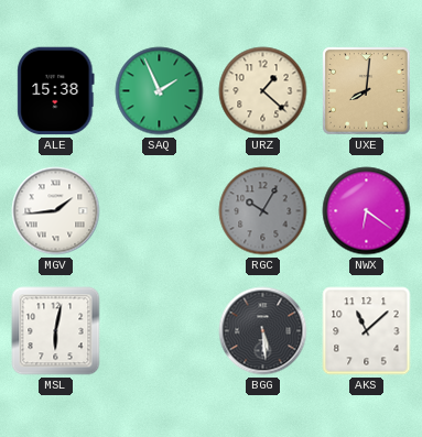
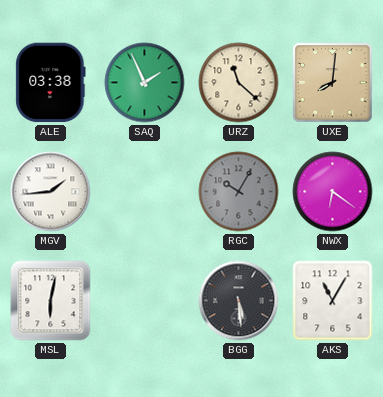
ALE: 15:38 -> 03:38
URZ: 1:22 -> 11:22
AKS: 11:08 -> 11:05
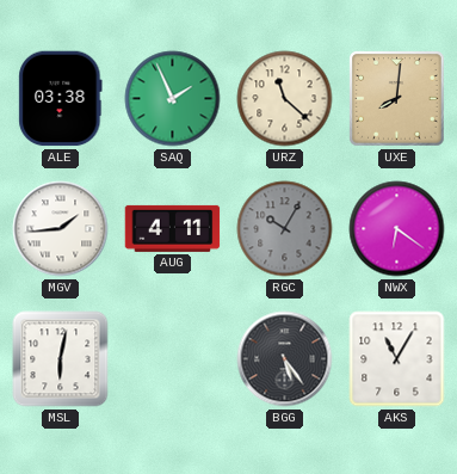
AUG: none -> 4:11
BGG: 5:29 -> 5:24
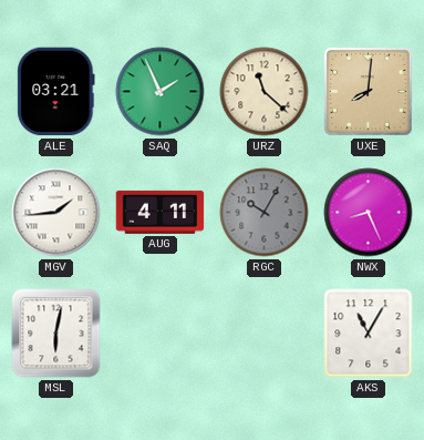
ALE: 03:38 -> 03:21
NWX: 6:21 -> 8:26
BGG: 5:24 -> none
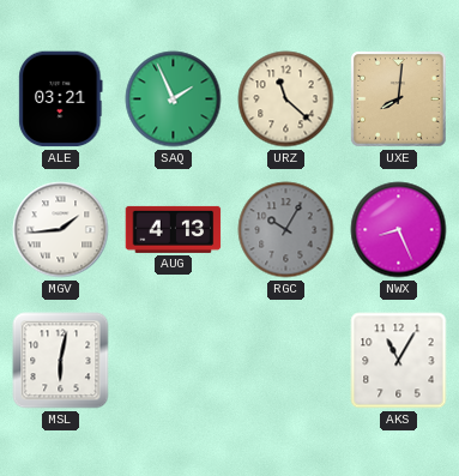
AUG: 4:11 -> 4:13
